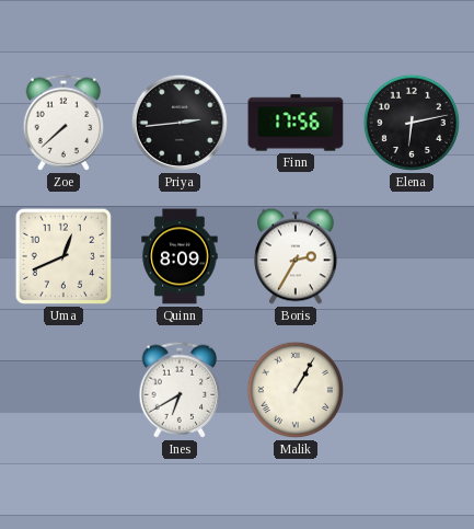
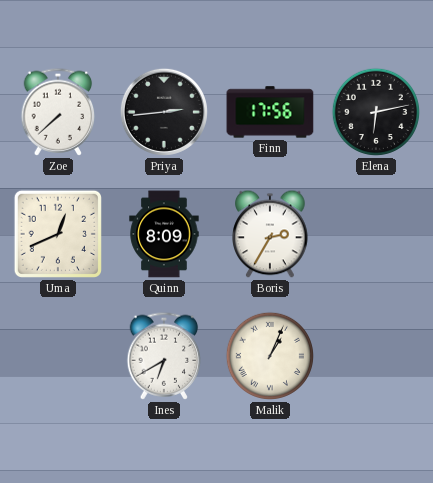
Malik: 1:05 -> 1:04
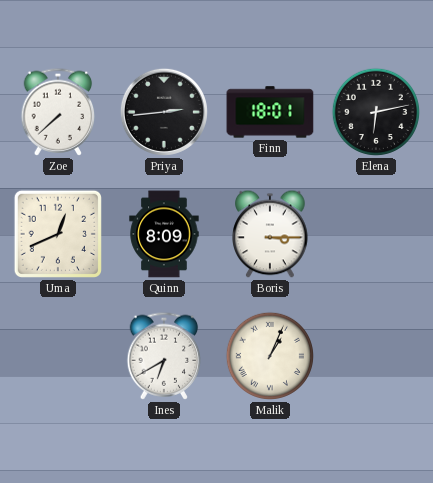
Finn: 17:56 -> 18:01
Boris: 2:35 -> 3:15
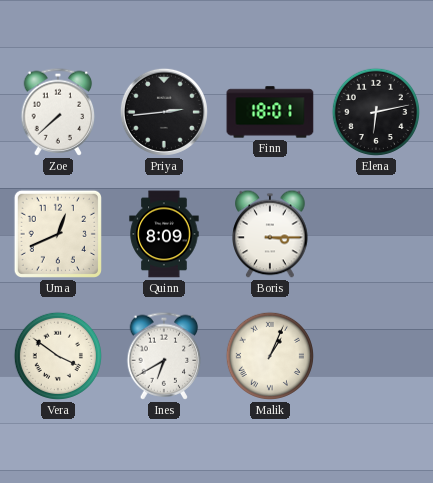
Vera: none -> 3:51
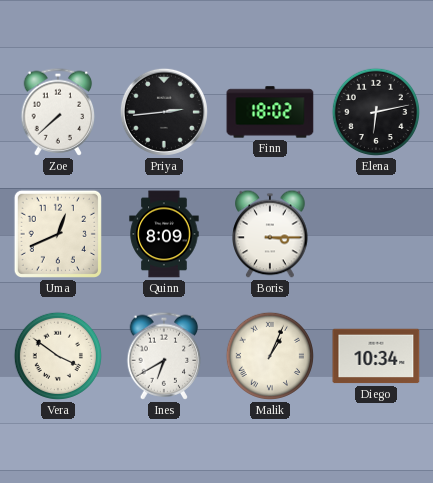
Finn: 18:01 -> 18:02
Diego: none -> 10:34
